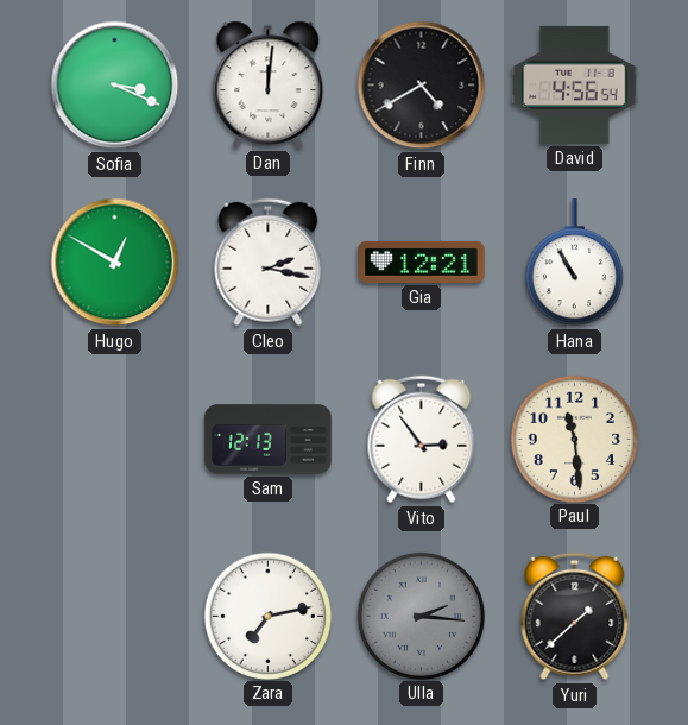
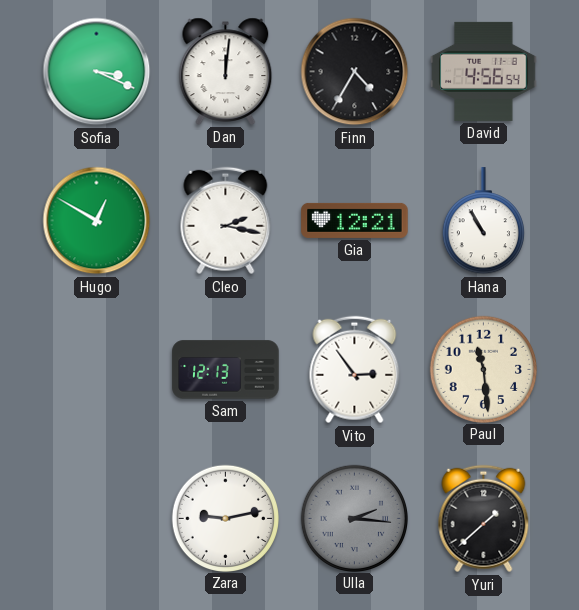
Finn: 4:40 -> 4:35
Zara: 7:13 -> 9:13
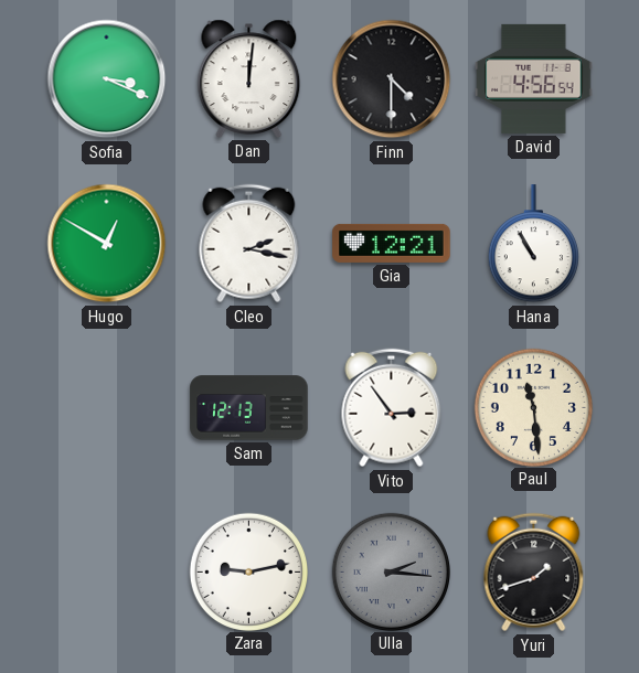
Finn: 4:35 -> 4:30
Yuri: 1:38 -> 1:42
